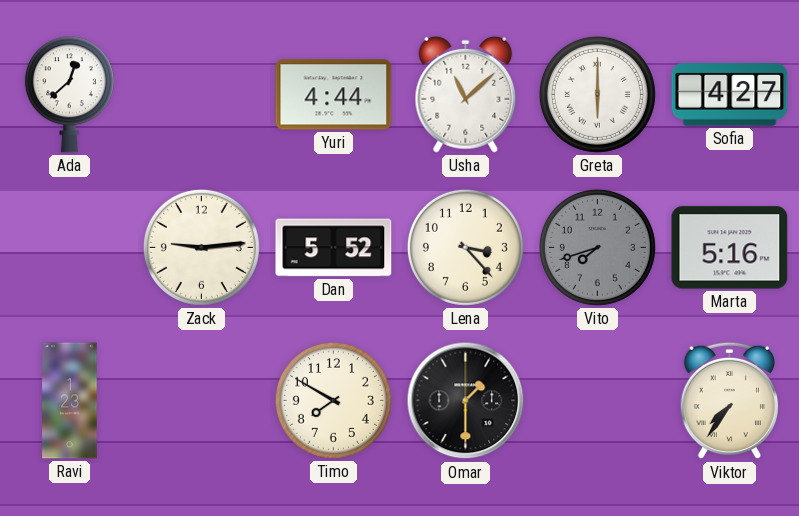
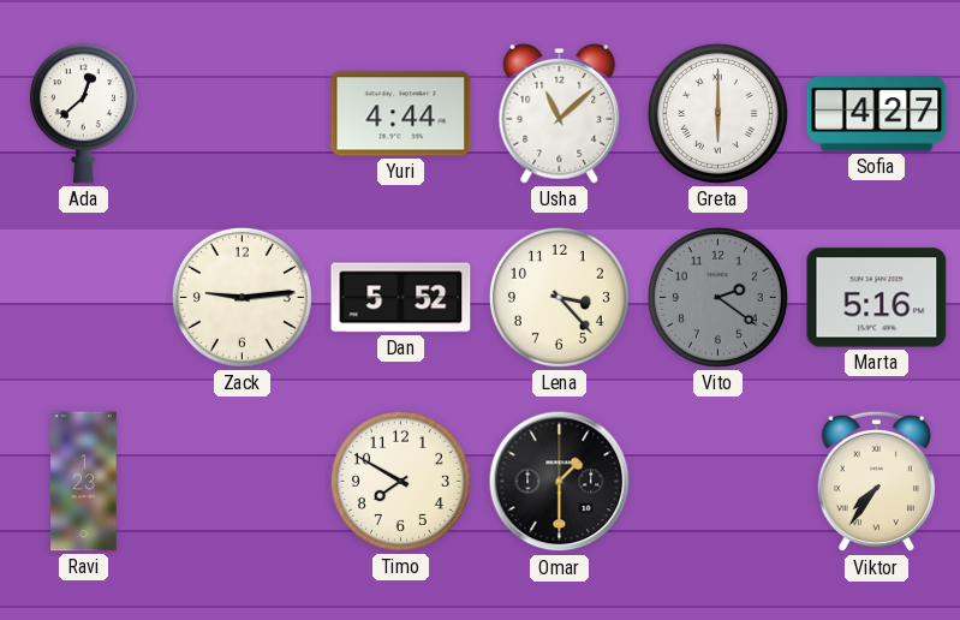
Vito: 7:42 -> 2:21
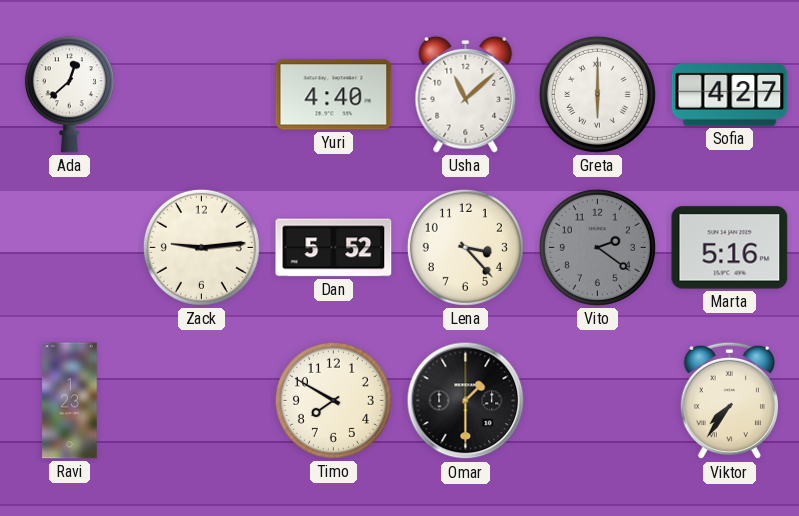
Yuri: 4:44 -> 4:40
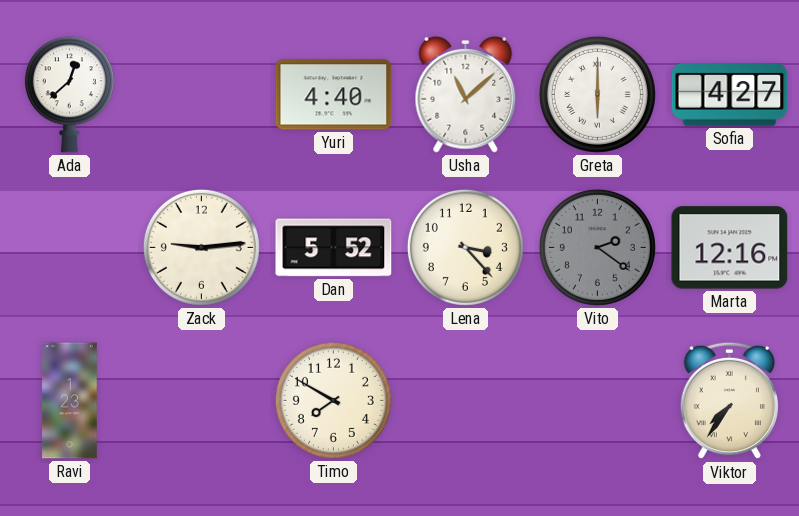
Marta: 5:16 -> 12:16
Omar: 1:30 -> none
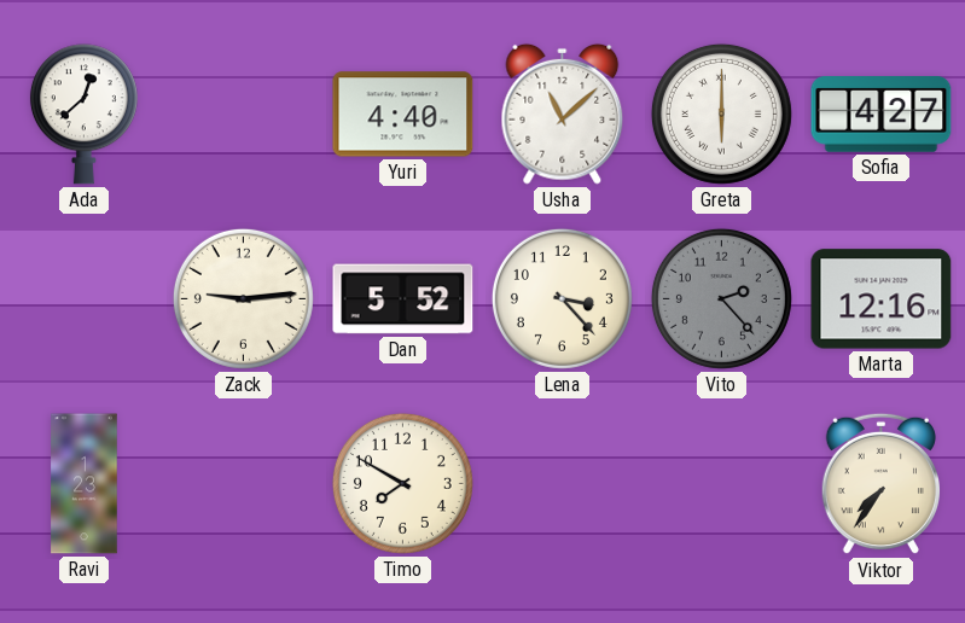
Vito: 2:21 -> 2:23
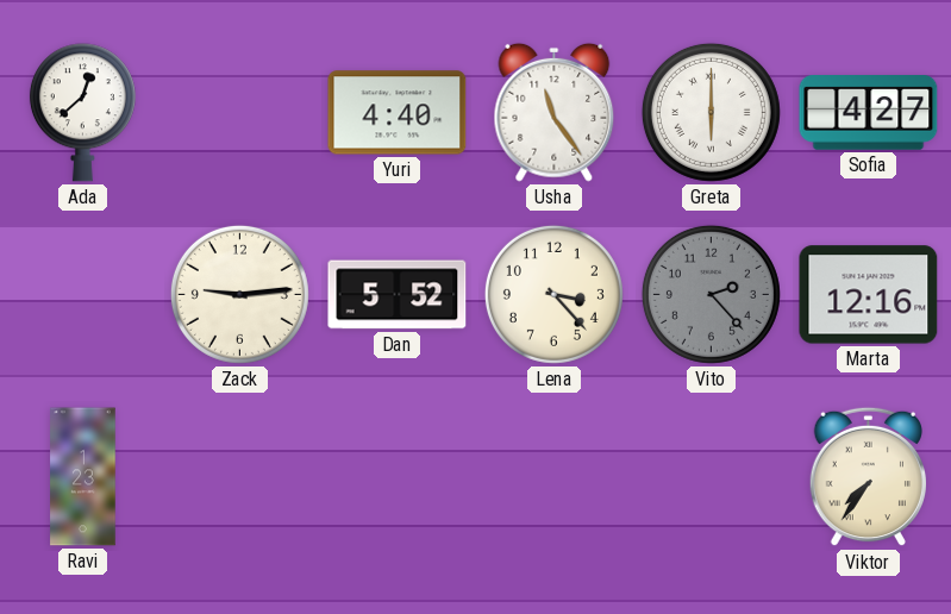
Usha: 11:08 -> 11:24
Timo: 7:50 -> none
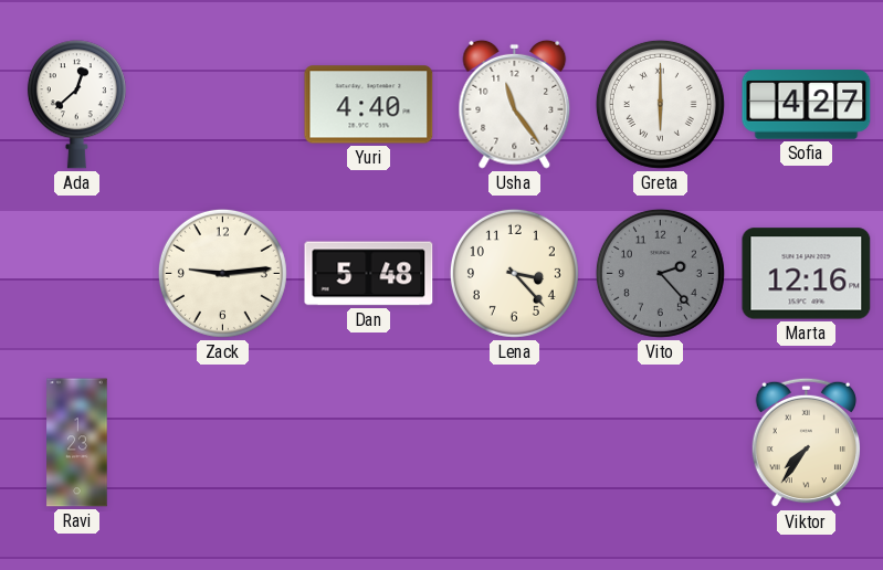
Dan: 5:52 -> 5:48
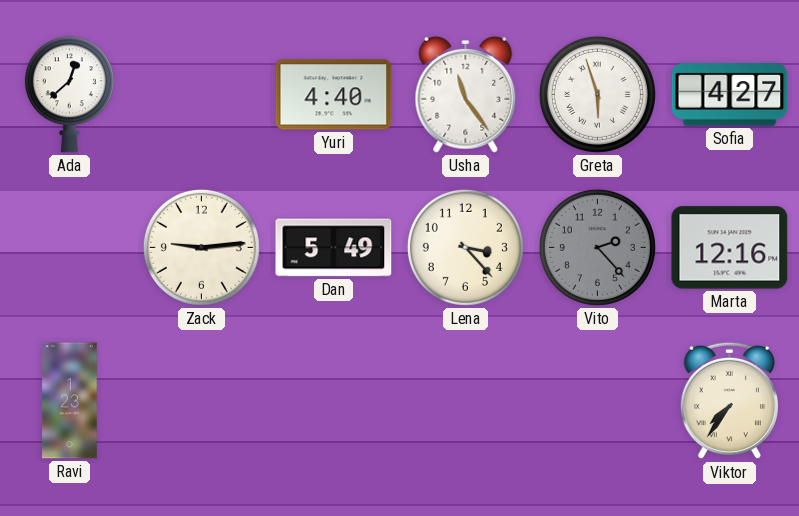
Greta: 6:00 -> 5:57
Dan: 5:48 -> 5:49
